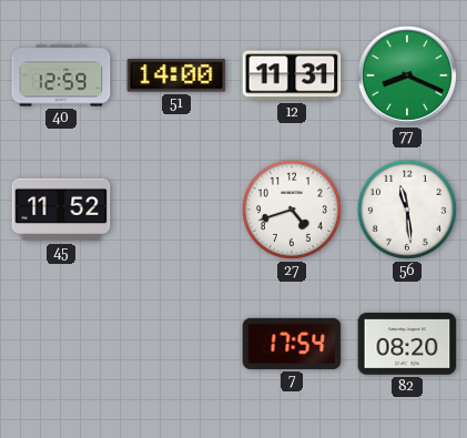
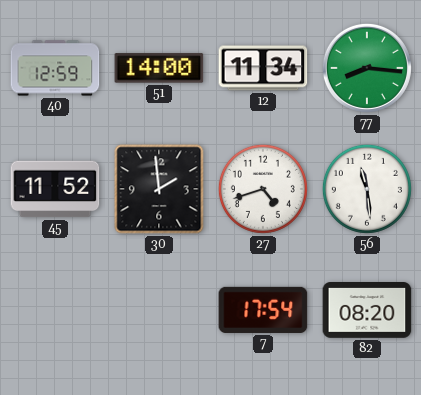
12: 11:31 -> 11:34
77: 8:19 -> 8:16
30: none -> 1:59
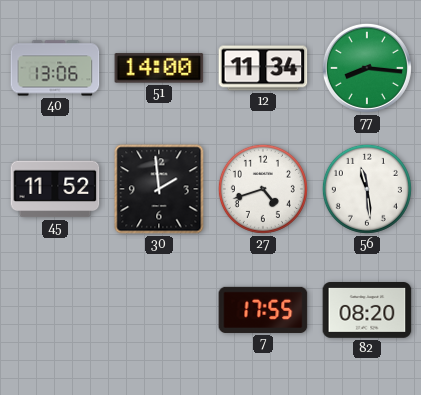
40: 12:59 -> 13:06
7: 17:54 -> 17:55
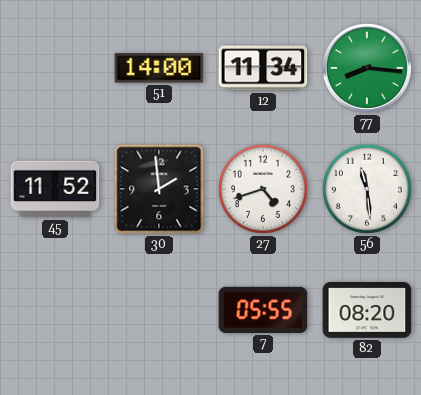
40: 13:06 -> none
7: 17:55 -> 05:55
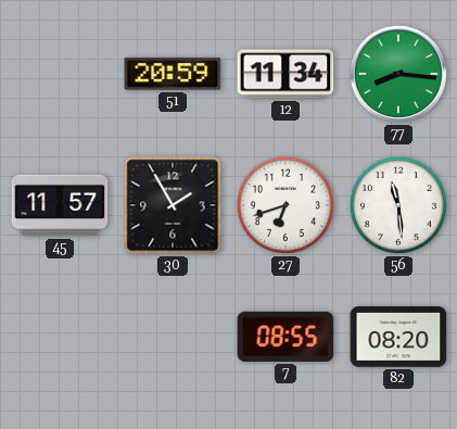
51: 14:00 -> 20:59
45: 11:52 -> 11:57
30: 1:59 -> 1:55
27: 4:42 -> 6:42
7: 05:55 -> 08:55
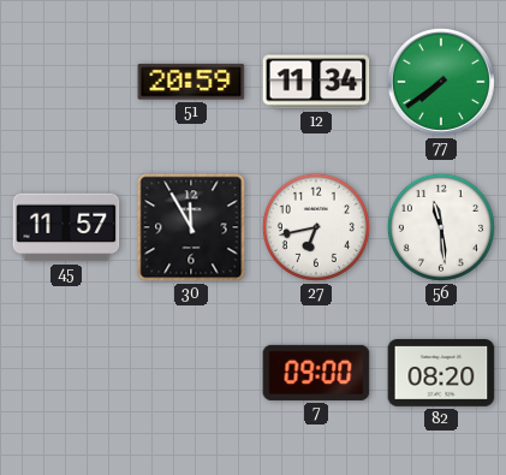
77: 8:16 -> 7:39
30: 1:55 -> 11:55
27: 6:42 -> 6:43
7: 08:55 -> 09:00
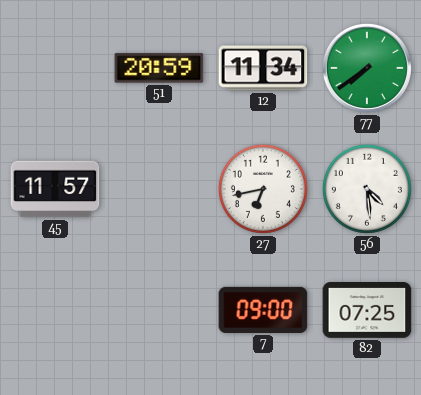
30: 11:55 -> none
56: 11:29 -> 4:29
82: 08:20 -> 07:25
